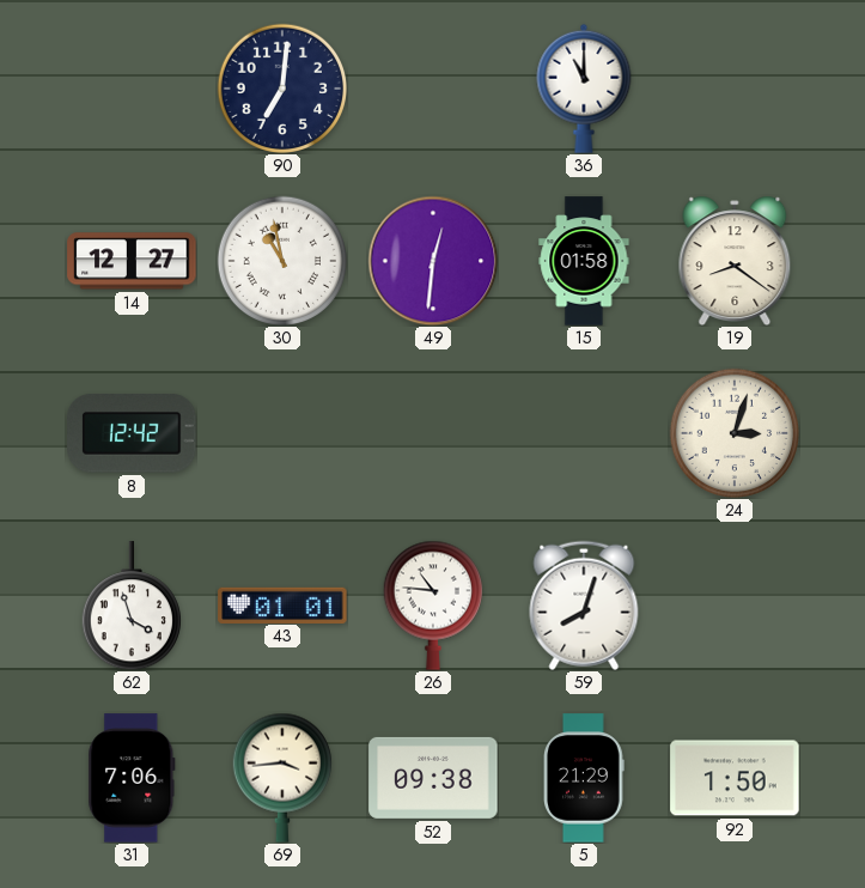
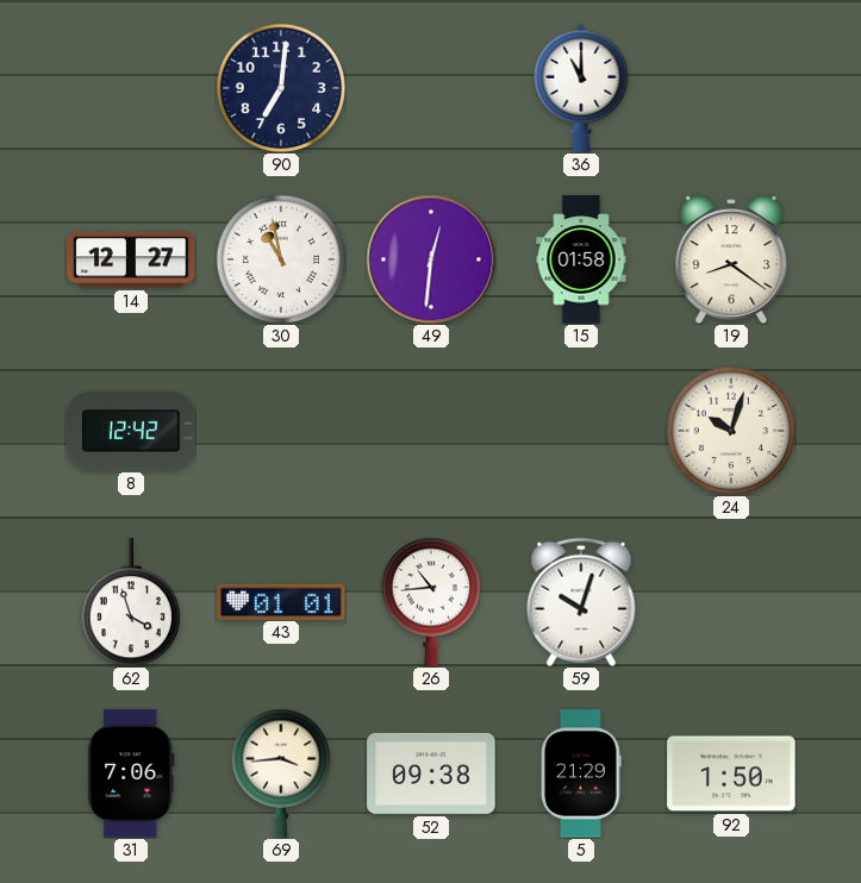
24: 3:03 -> 10:03
26: 10:46 -> 10:44
59: 8:03 -> 10:03
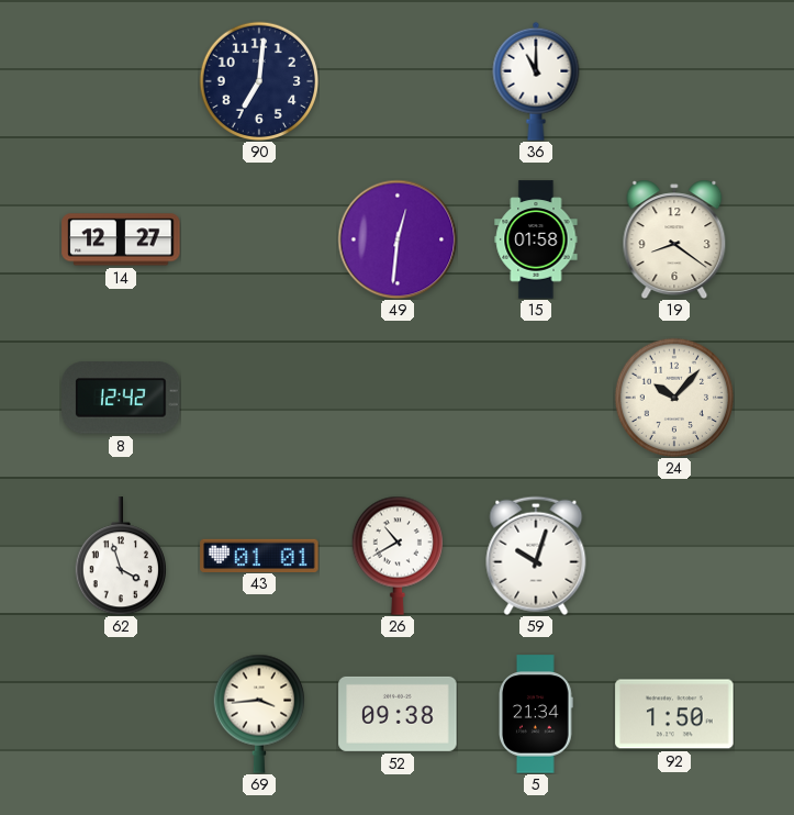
30: 10:58 -> none
24: 10:03 -> 10:07
26: 10:44 -> 10:40
31: 7:06 -> none
5: 21:29 -> 21:34
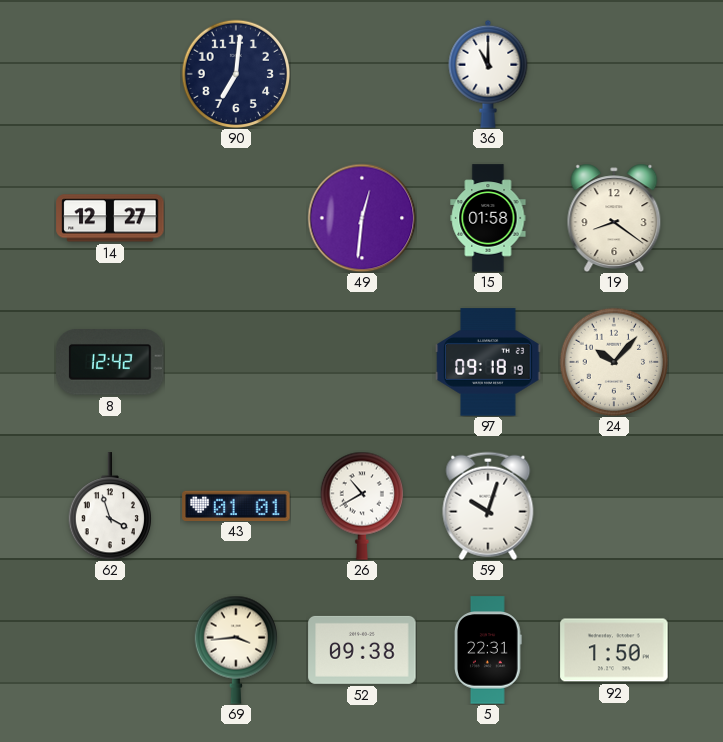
97: none -> 09:18
5: 21:34 -> 22:31
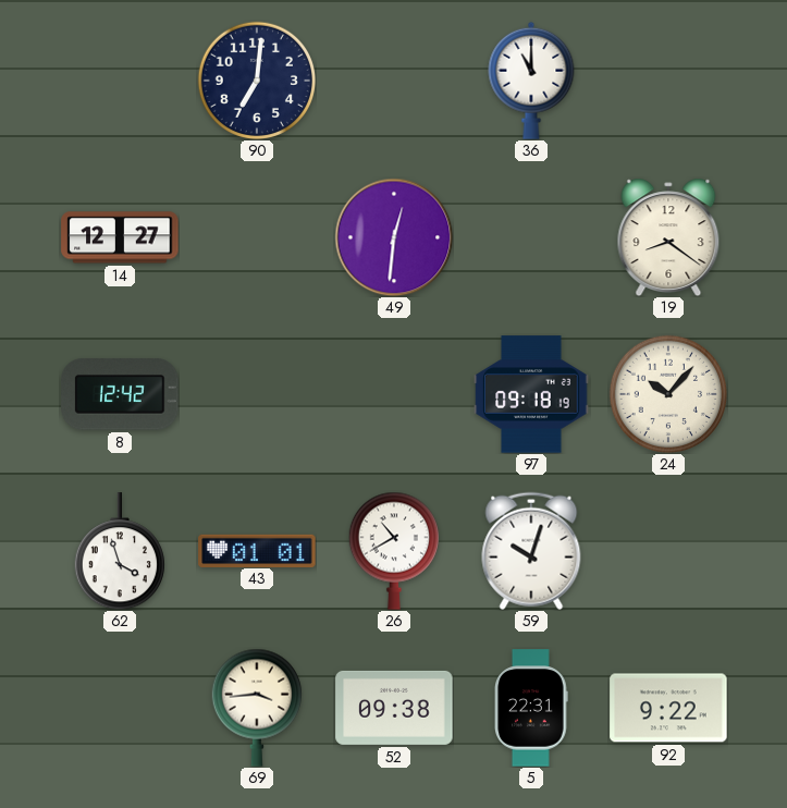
15: 01:58 -> none
92: 1:50 -> 9:22
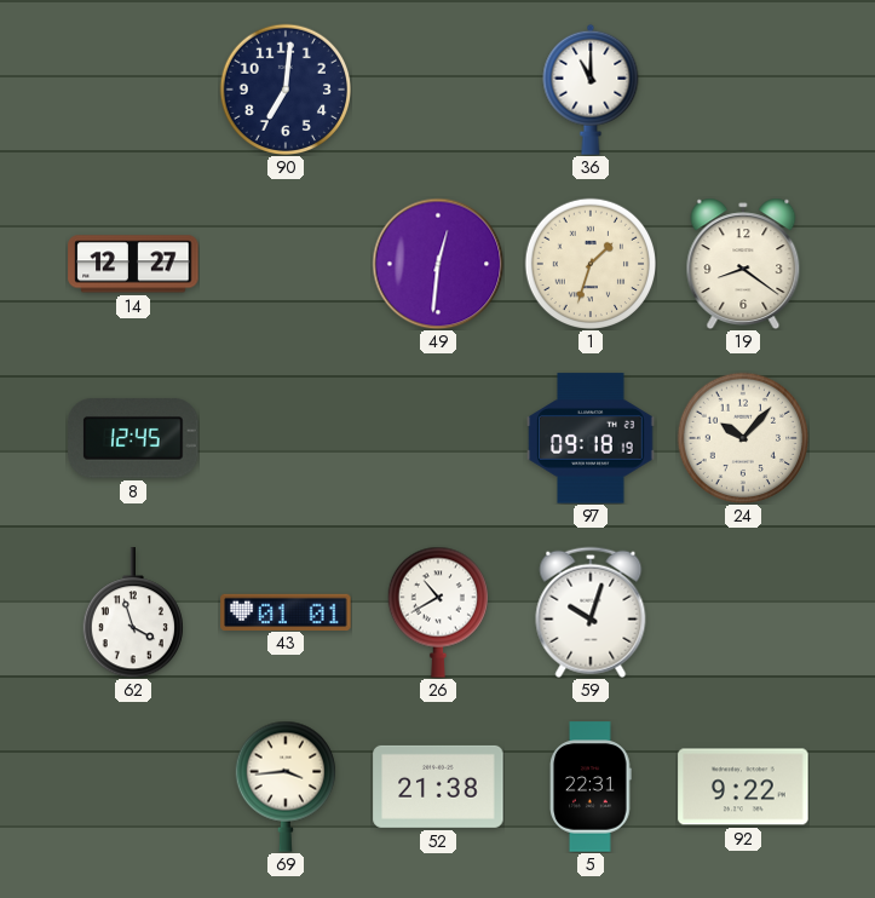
1: none -> 1:33
8: 12:42 -> 12:45
52: 09:38 -> 21:38
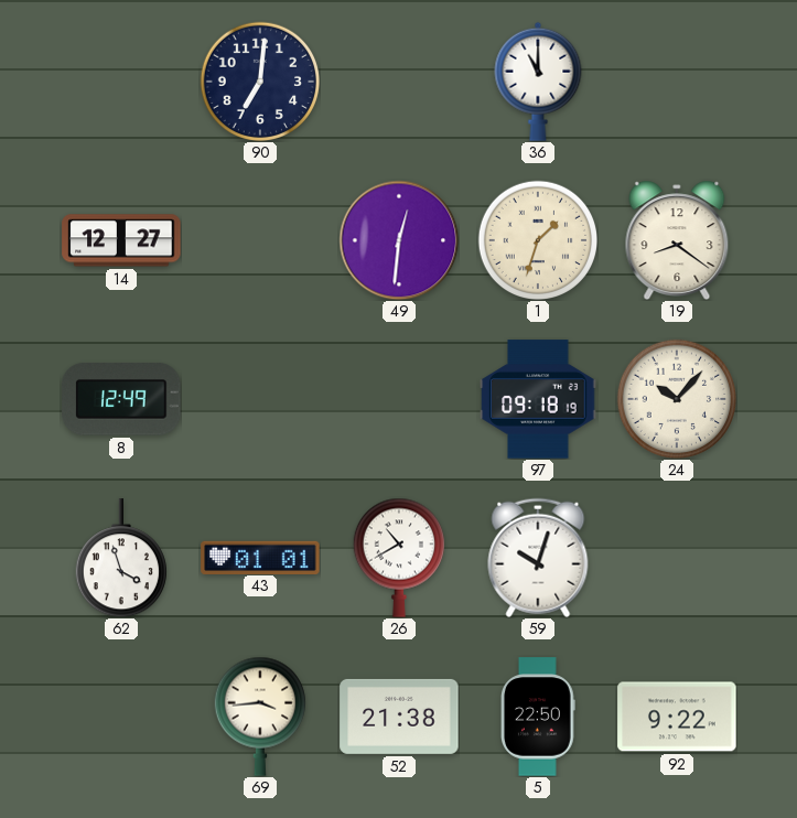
8: 12:45 -> 12:49
5: 22:31 -> 22:50
